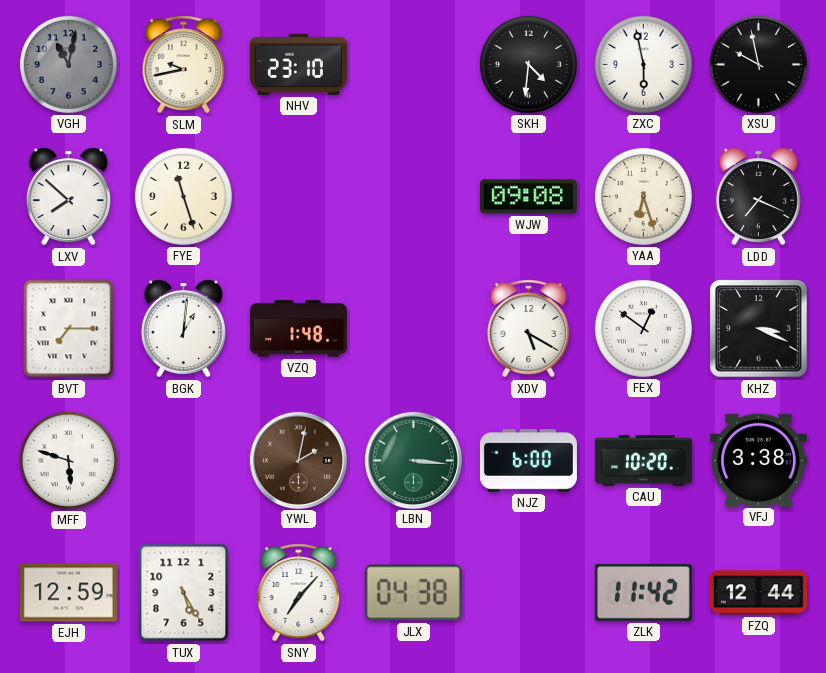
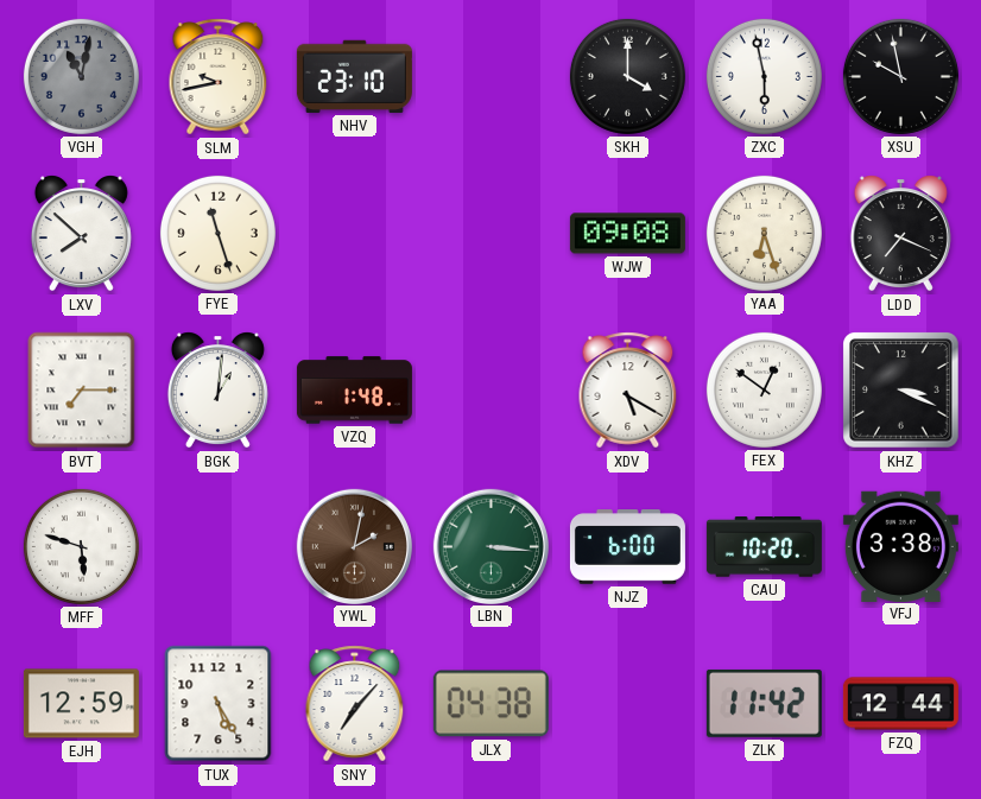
SKH: 4:31 -> 4:00
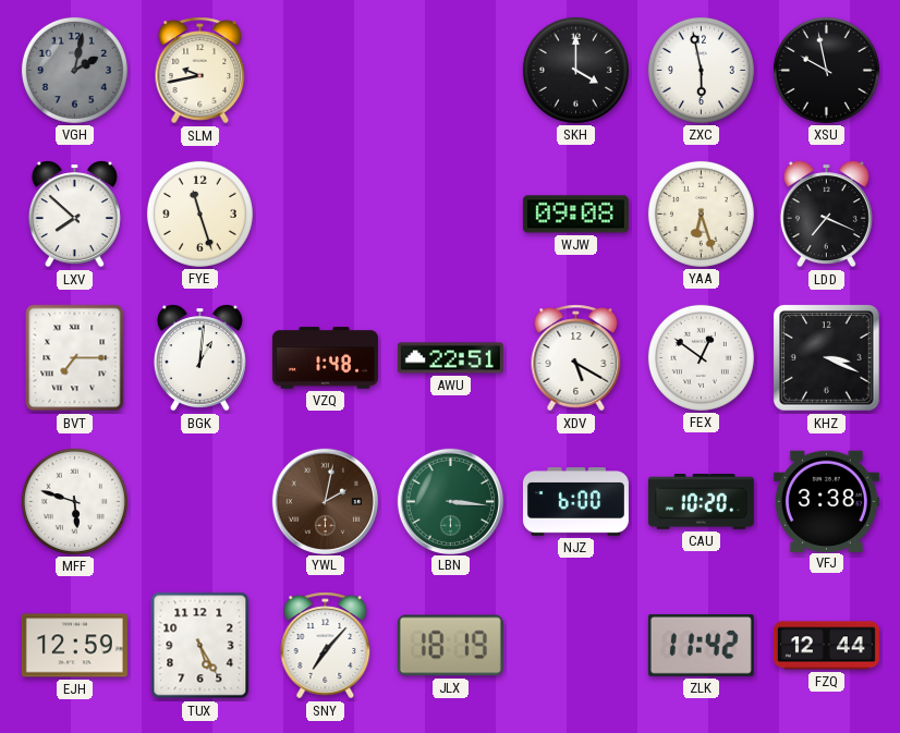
VGH: 11:02 -> 2:02
NHV: 23:10 -> none
AWU: none -> 22:51
JLX: 04:38 -> 18:19
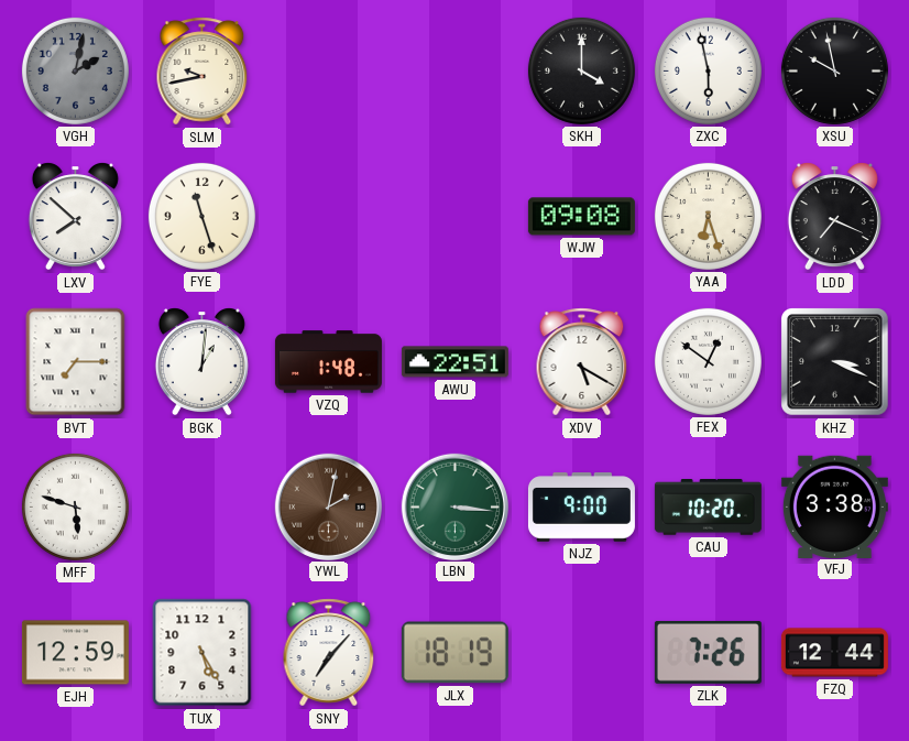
NJZ: 6:00 -> 9:00
ZLK: 11:42 -> 7:26
